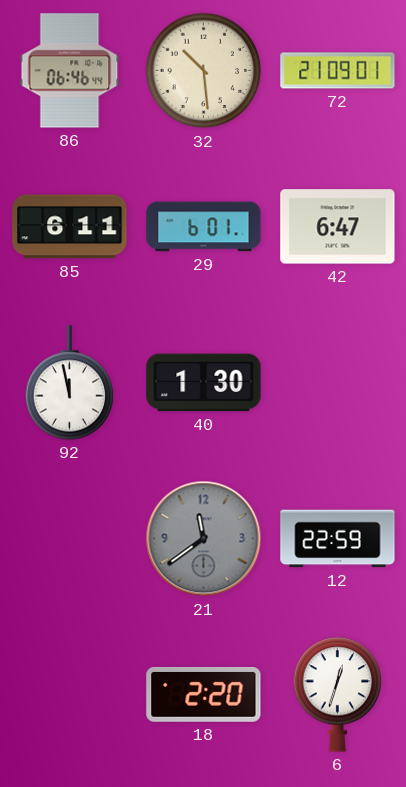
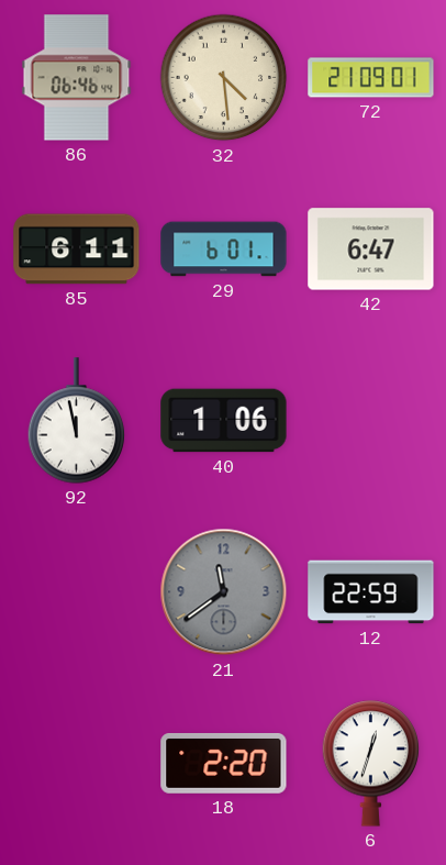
32: 10:29 -> 4:29
40: 1:30 -> 1:06
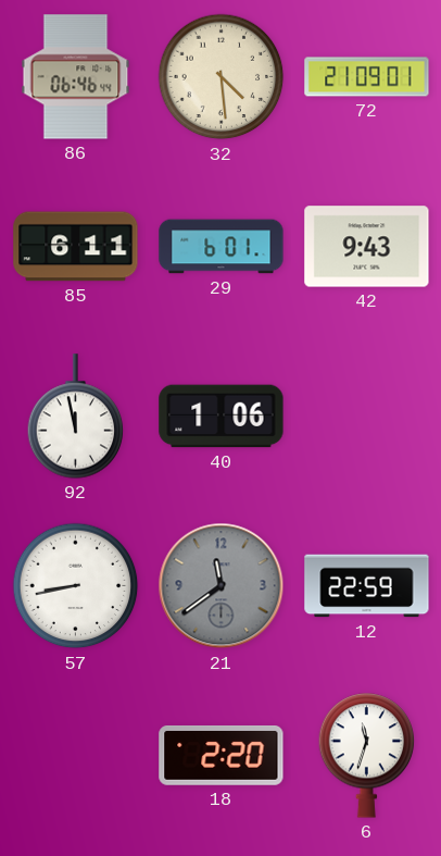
42: 6:47 -> 9:43
57: none -> 8:43
6: 12:33 -> 11:33
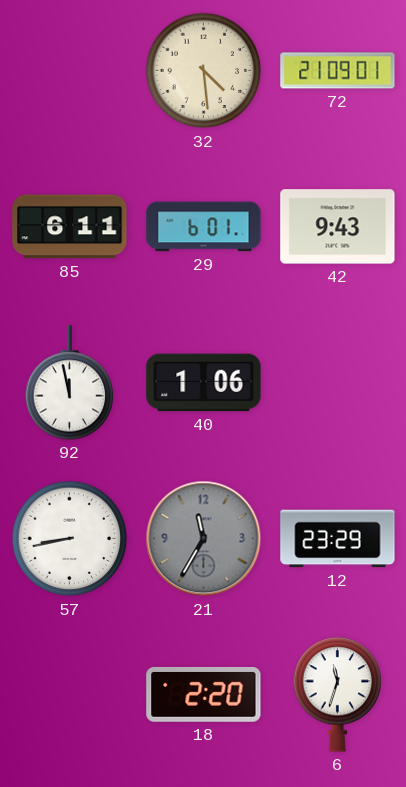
86: 06:46 -> none
21: 11:39 -> 11:35
12: 22:59 -> 23:29
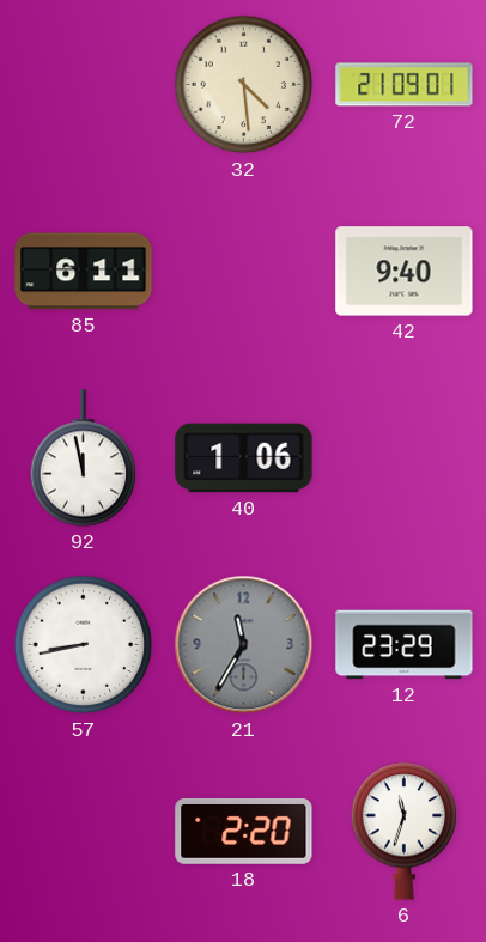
29: 6:01 -> none
42: 9:43 -> 9:40
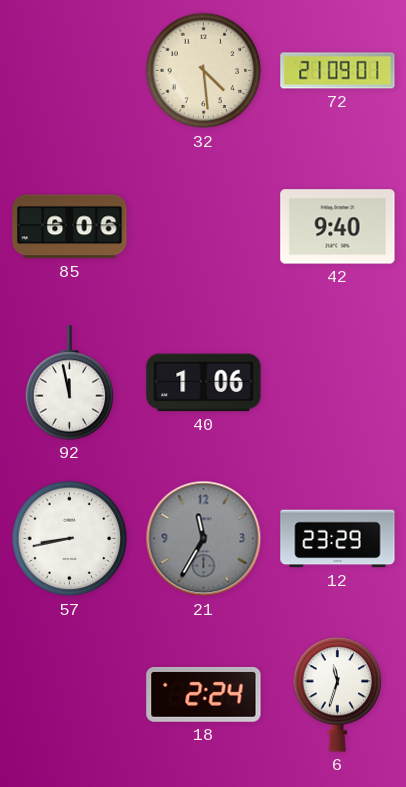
85: 6:11 -> 6:06
18: 2:20 -> 2:24
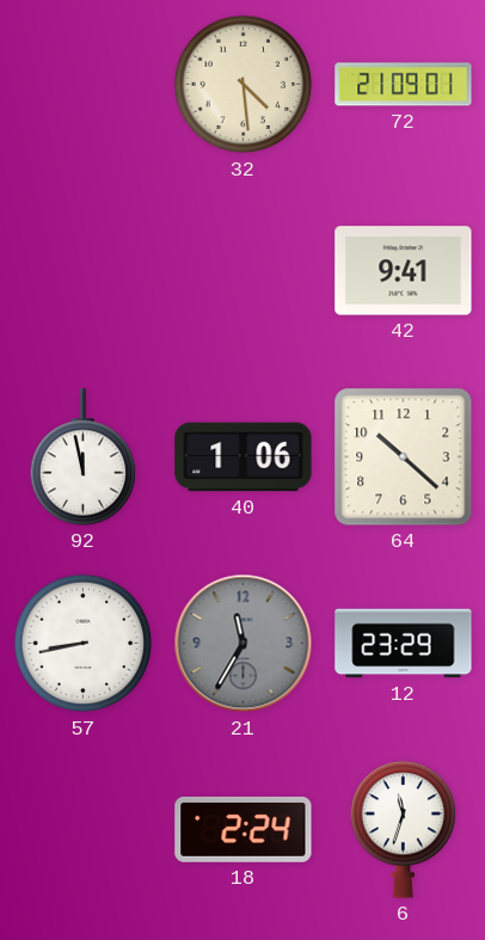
85: 6:06 -> none
42: 9:40 -> 9:41
64: none -> 10:22
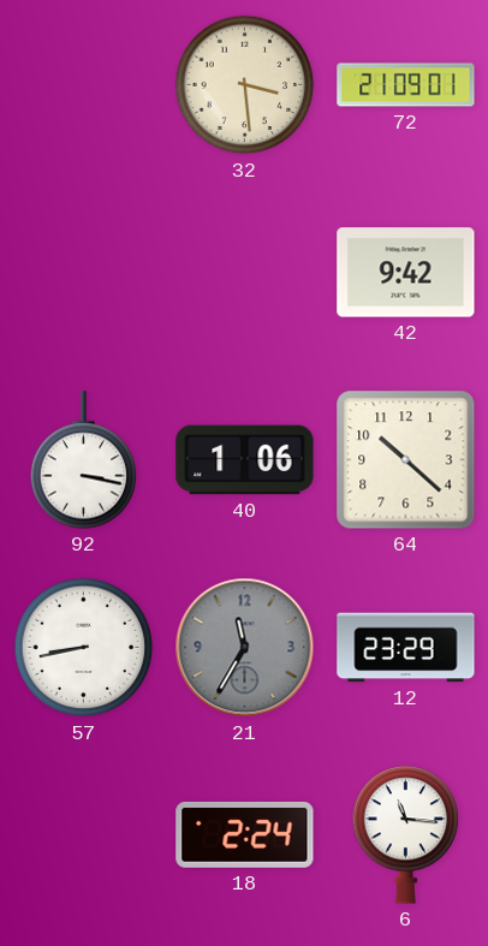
32: 4:29 -> 3:29
42: 9:41 -> 9:42
92: 11:58 -> 3:17
6: 11:33 -> 11:16
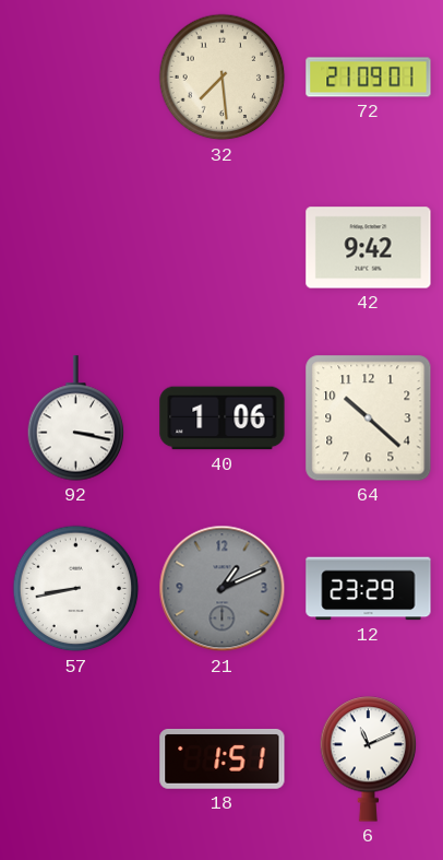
32: 3:29 -> 7:29
21: 11:35 -> 1:11
18: 2:24 -> 1:51
6: 11:16 -> 11:11
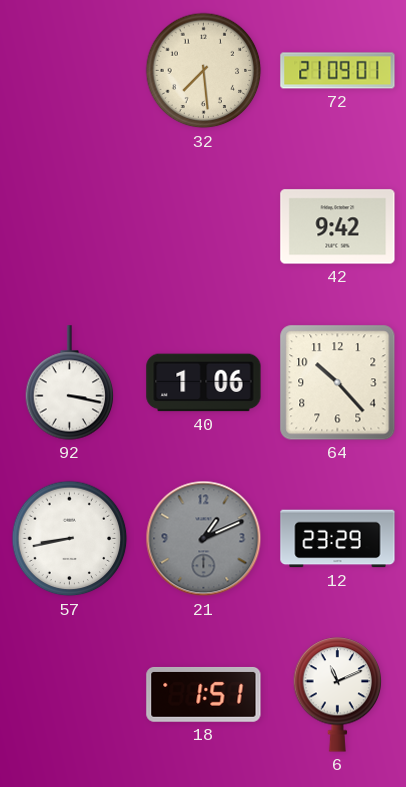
64: 10:22 -> 10:23
